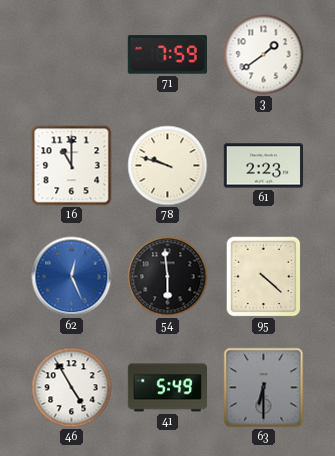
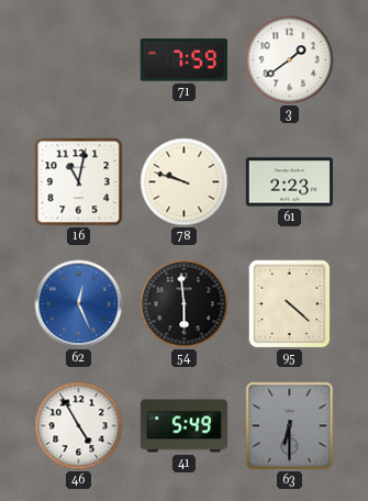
16: 11:00 -> 11:02
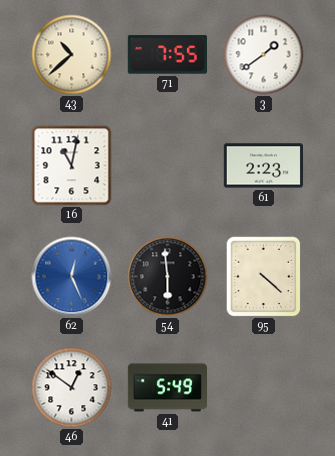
43: none -> 10:38
71: 7:59 -> 7:55
78: 9:48 -> none
46: 4:55 -> 12:51
63: 6:30 -> none
